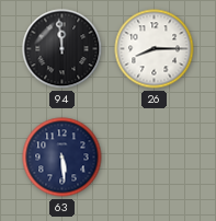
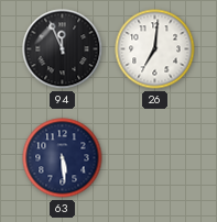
94: 11:59 -> 11:56
26: 8:15 -> 7:01
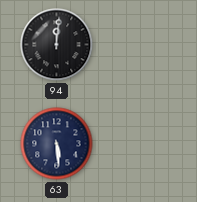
94: 11:56 -> 12:01
26: 7:01 -> none
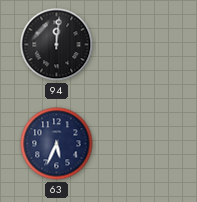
63: 5:29 -> 5:34
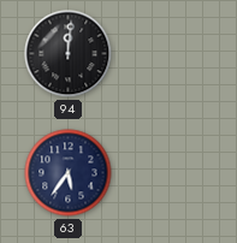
63: 5:34 -> 5:36
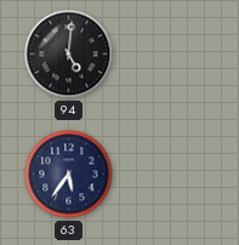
94: 12:01 -> 5:01
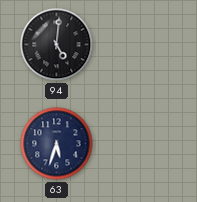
63: 5:36 -> 5:33
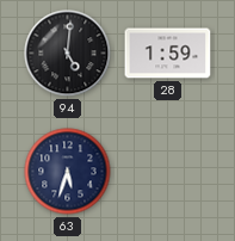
28: none -> 1:59
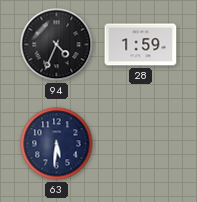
94: 5:01 -> 4:34
63: 5:33 -> 5:31
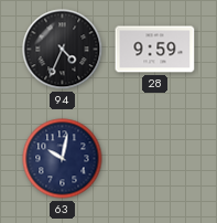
28: 1:59 -> 9:59
63: 5:31 -> 10:02
